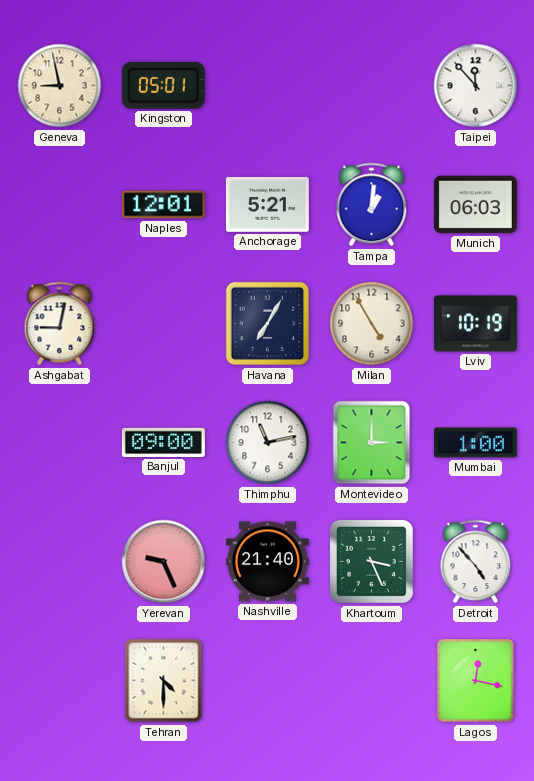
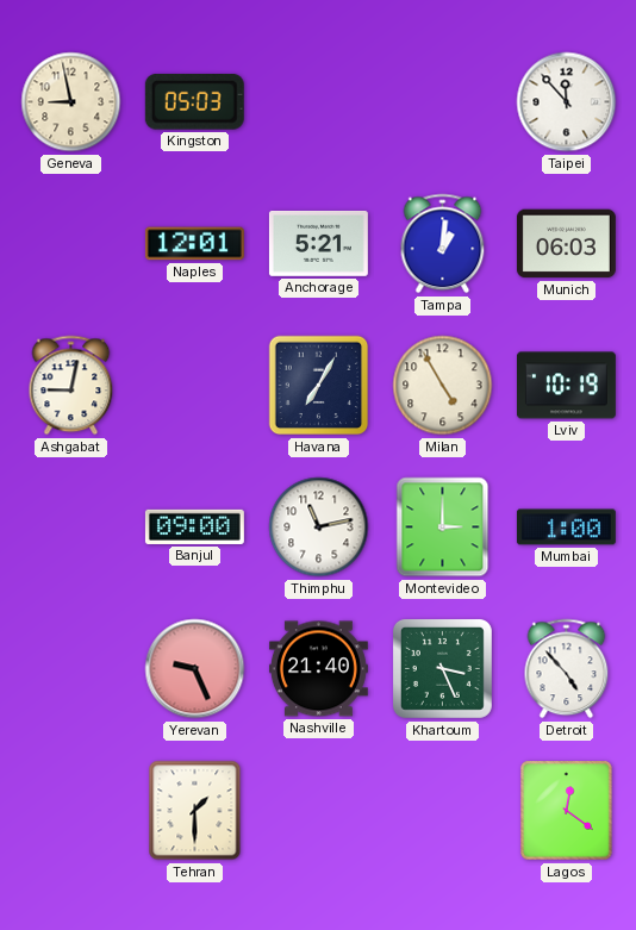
Kingston: 05:01 -> 05:03
Tehran: 4:30 -> 1:30
Lagos: 12:17 -> 12:21
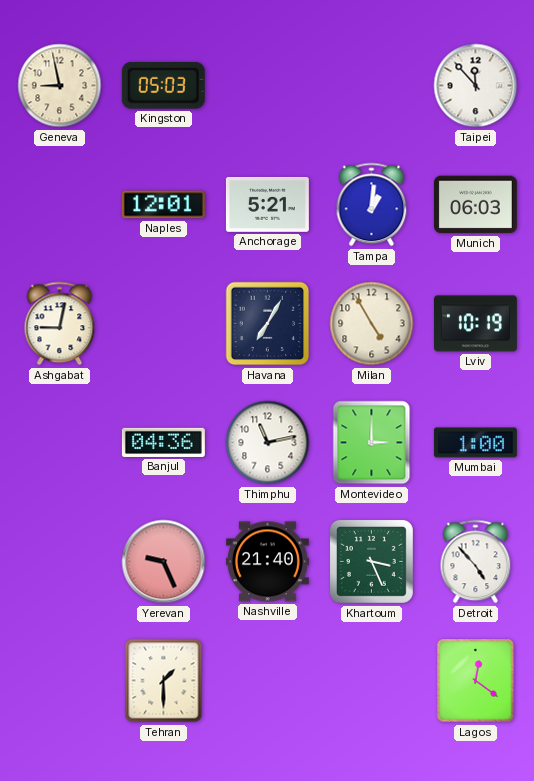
Banjul: 09:00 -> 04:36
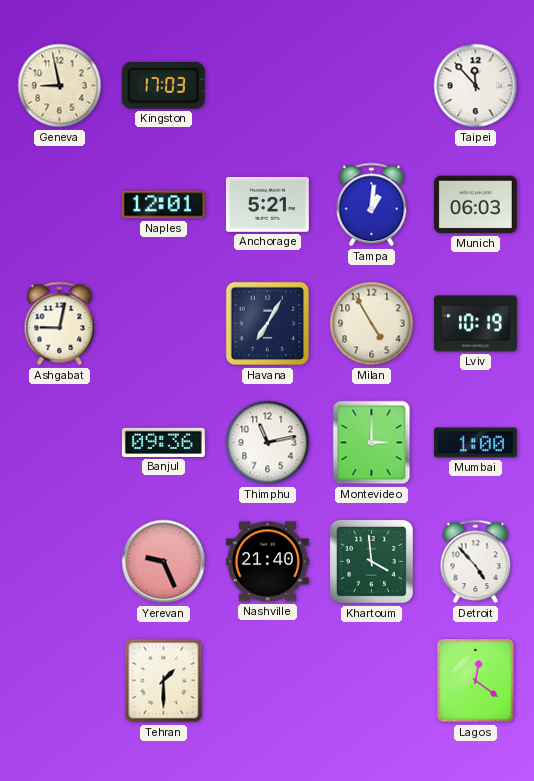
Kingston: 05:03 -> 17:03
Banjul: 04:36 -> 09:36
Khartoum: 3:26 -> 3:59
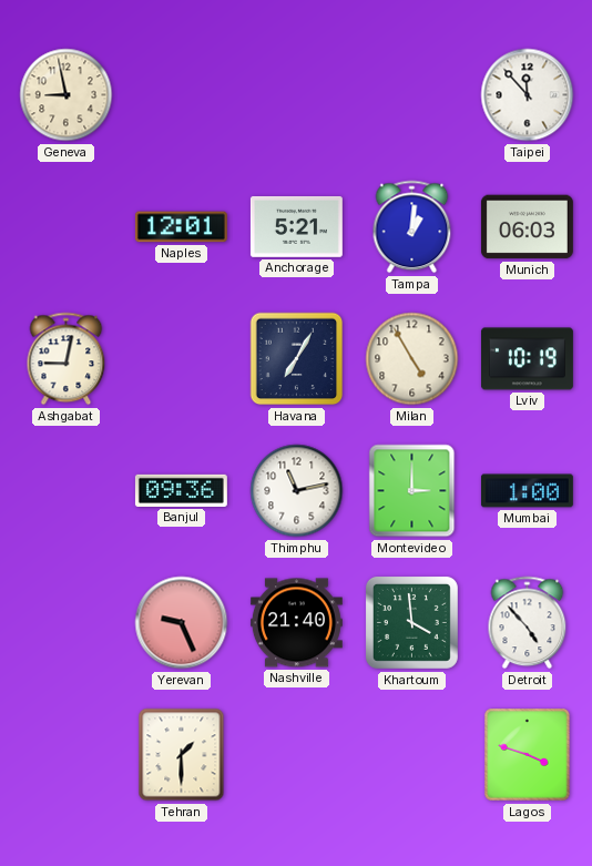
Kingston: 17:03 -> none
Lagos: 12:21 -> 3:48
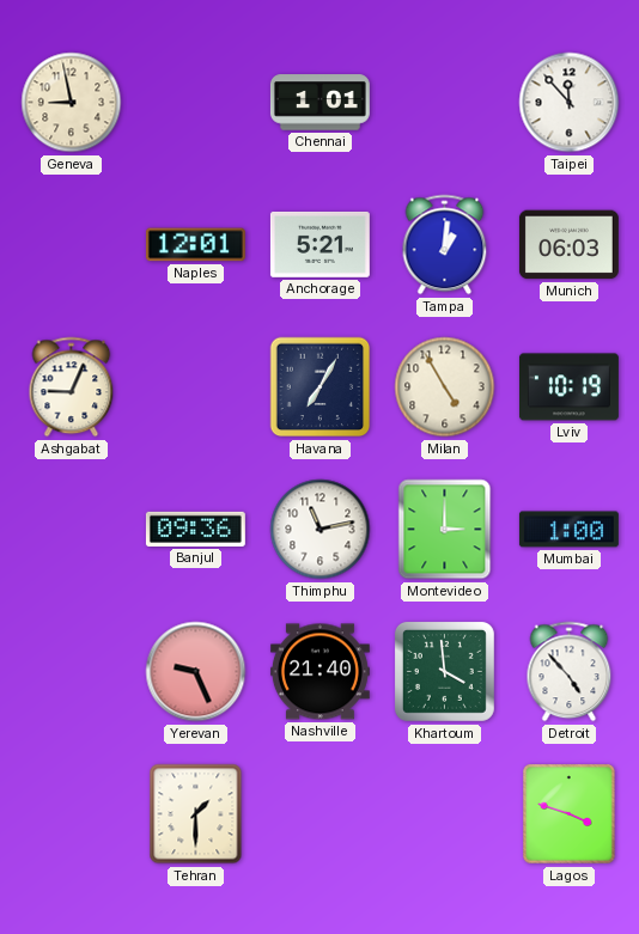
Chennai: none -> 1:01
Ashgabat: 9:02 -> 9:04
